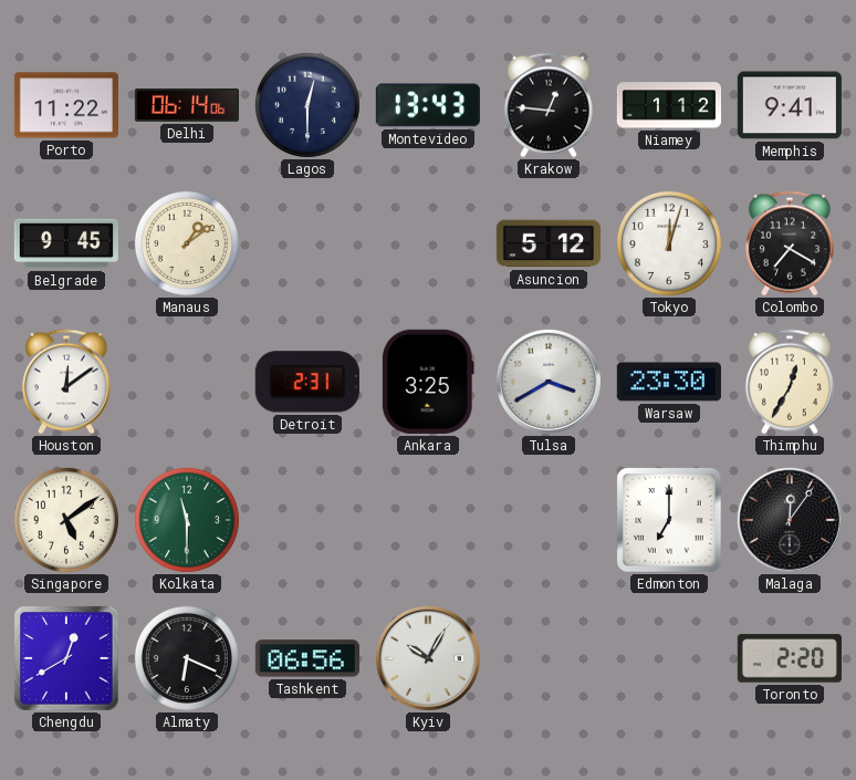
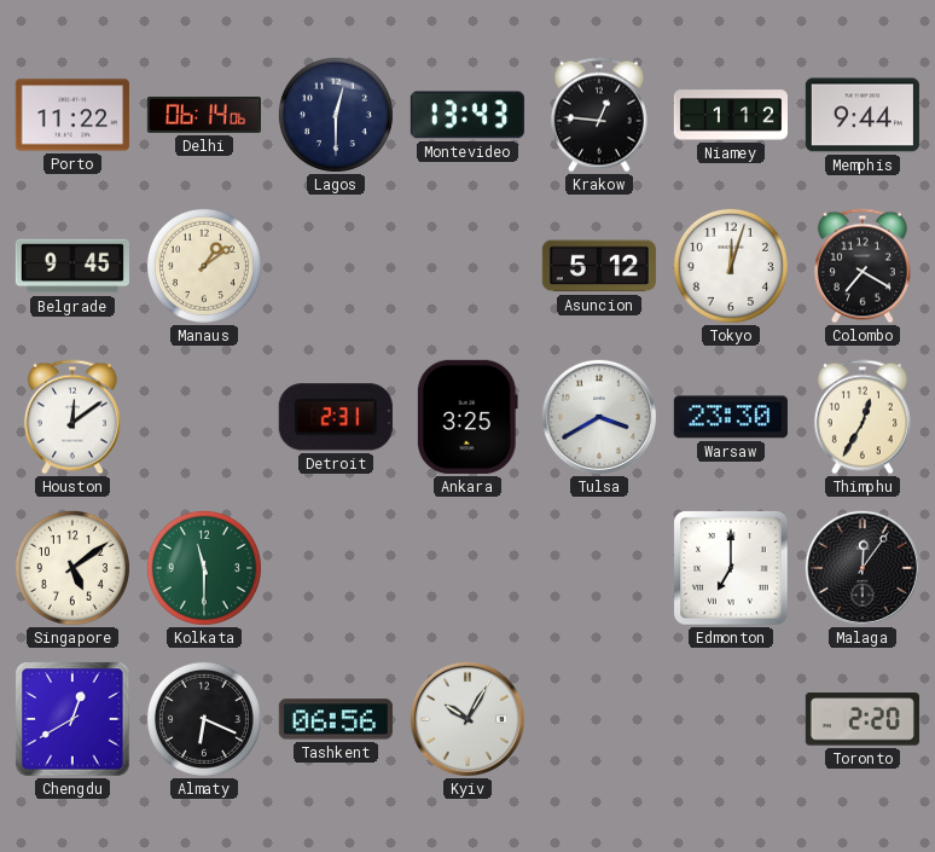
Memphis: 9:41 -> 9:44
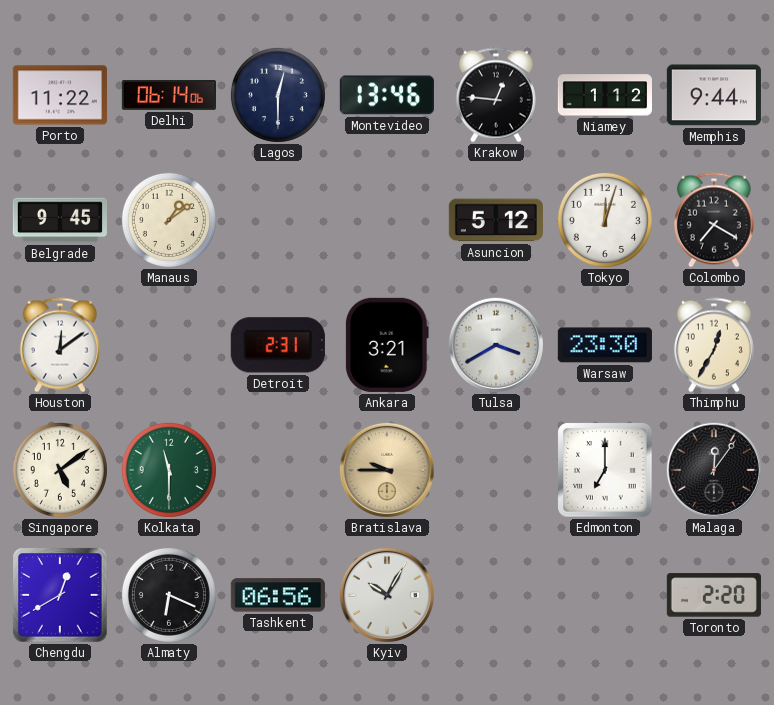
Montevideo: 13:43 -> 13:46
Ankara: 3:25 -> 3:21
Bratislava: none -> 9:45
